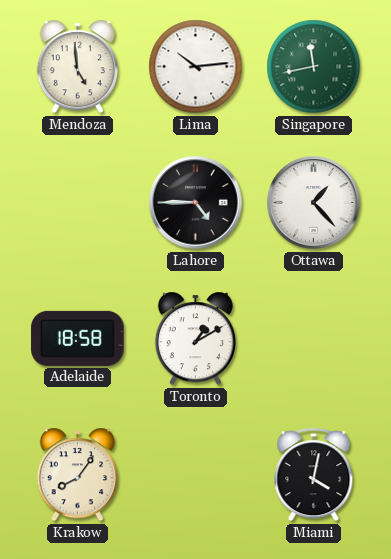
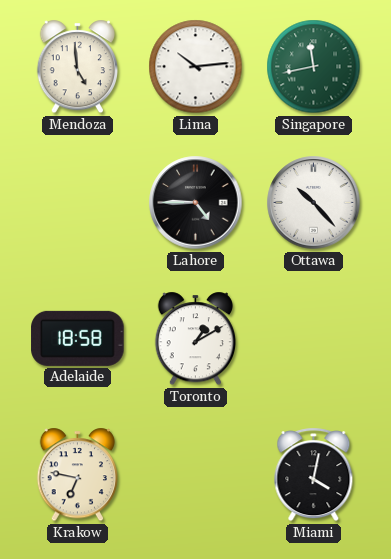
Ottawa: 1:23 -> 10:23
Krakow: 8:06 -> 6:47
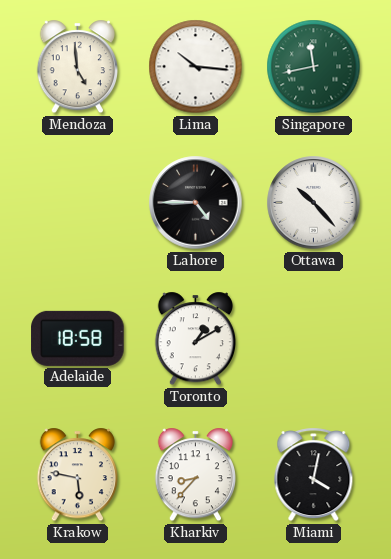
Lima: 10:14 -> 10:16
Krakow: 6:47 -> 5:47
Kharkiv: none -> 8:37
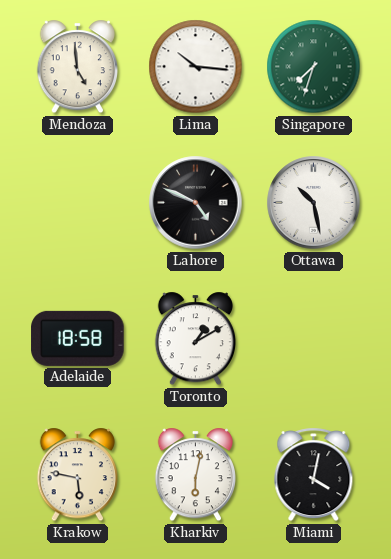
Singapore: 11:43 -> 7:33
Lahore: 4:45 -> 4:49
Ottawa: 10:23 -> 10:28
Kharkiv: 8:37 -> 6:02
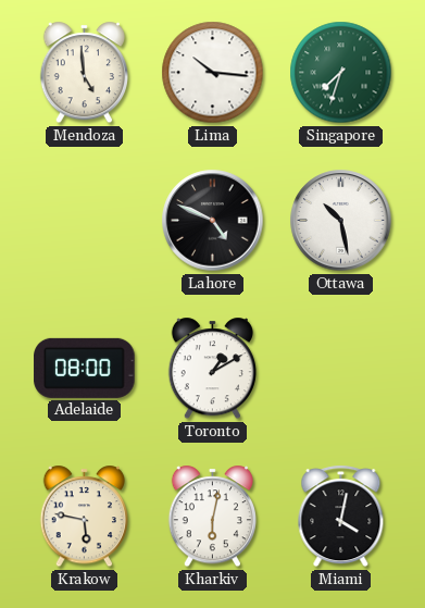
Adelaide: 18:58 -> 08:00
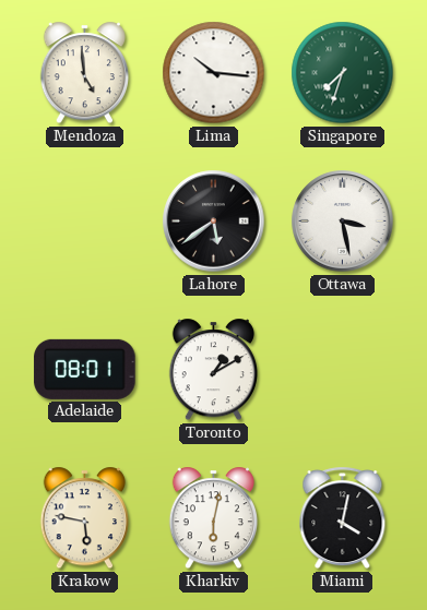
Lahore: 4:49 -> 5:39
Ottawa: 10:28 -> 3:28
Adelaide: 08:00 -> 08:01
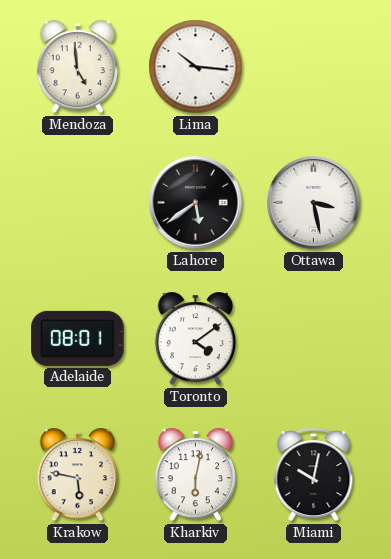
Singapore: 7:33 -> none
Toronto: 1:10 -> 4:09
Miami: 4:02 -> 10:02
